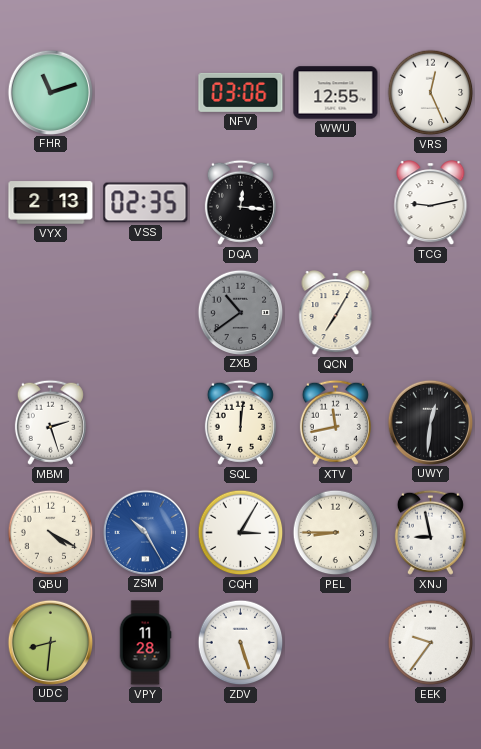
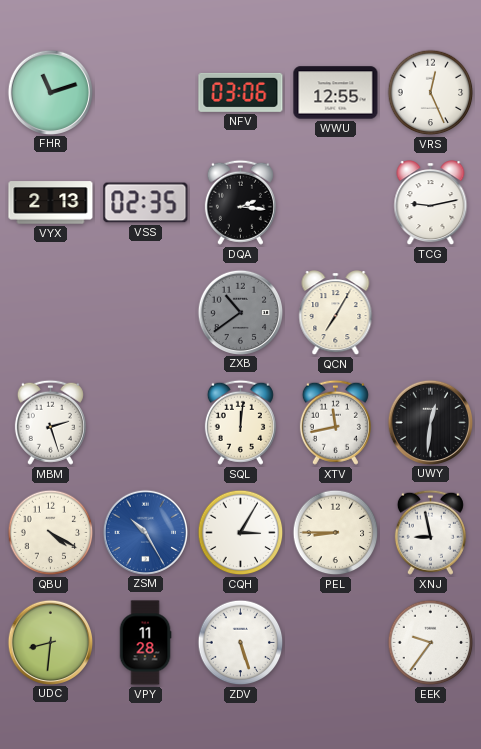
DQA: 12:16 -> 2:16
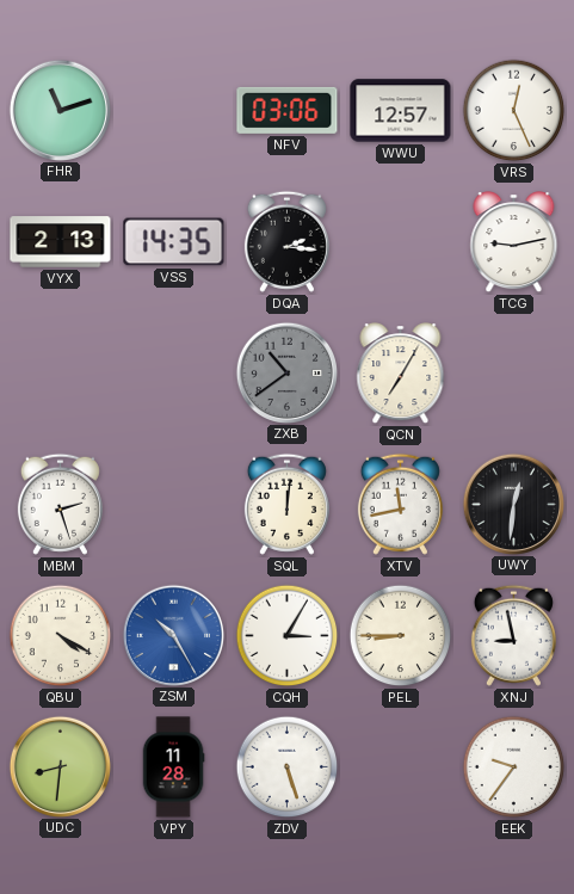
WWU: 12:55 -> 12:57
VSS: 02:35 -> 14:35
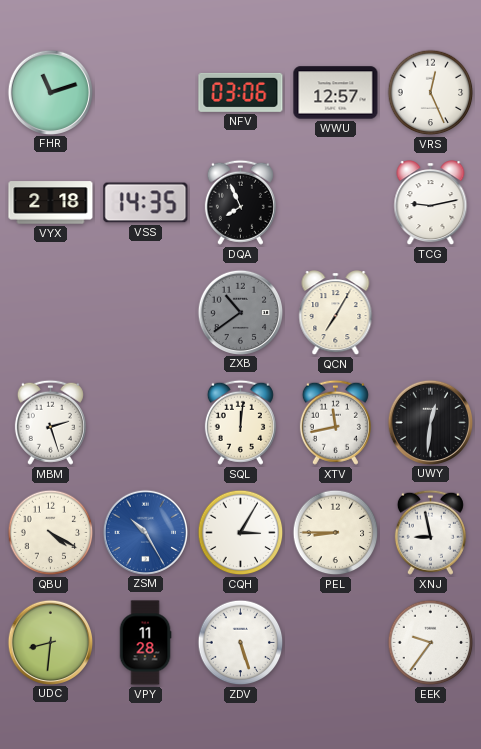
VYX: 2:13 -> 2:18
DQA: 2:16 -> 7:56
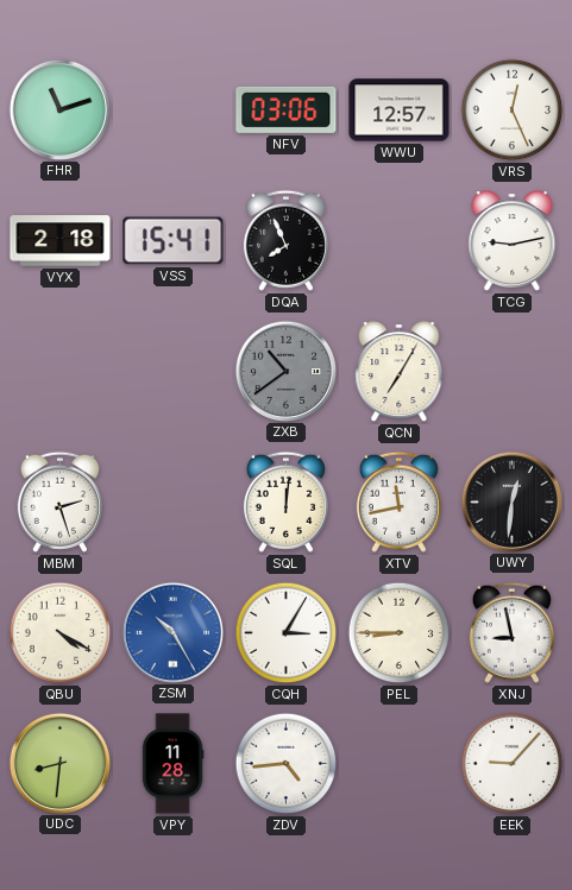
VSS: 14:35 -> 15:41
ZDV: 5:27 -> 4:44
EEK: 9:36 -> 9:07
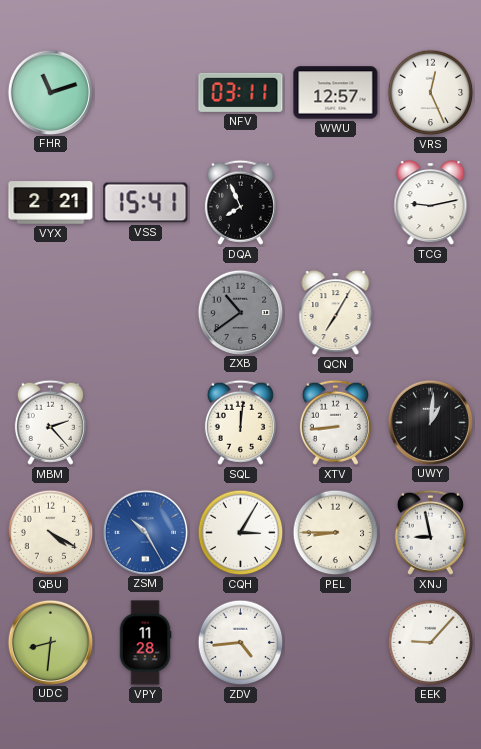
NFV: 03:06 -> 03:11
VYX: 2:18 -> 2:21
MBM: 2:27 -> 2:23
XTV: 11:43 -> 8:44
UWY: 12:31 -> 1:01
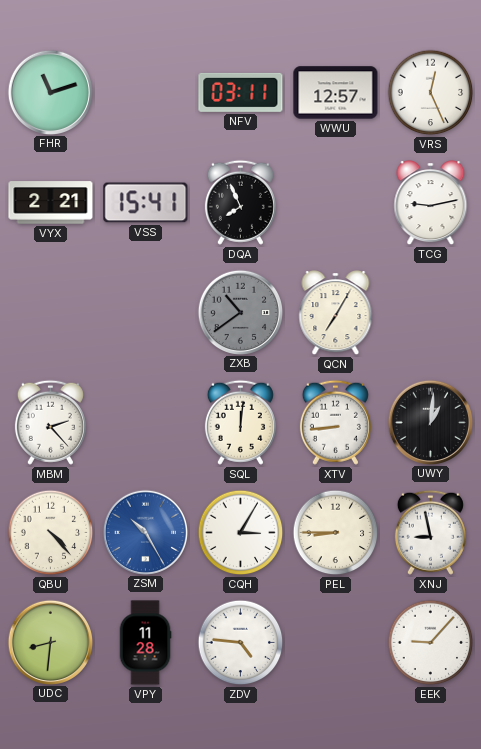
QBU: 4:20 -> 4:23
ZDV: 4:44 -> 4:46
